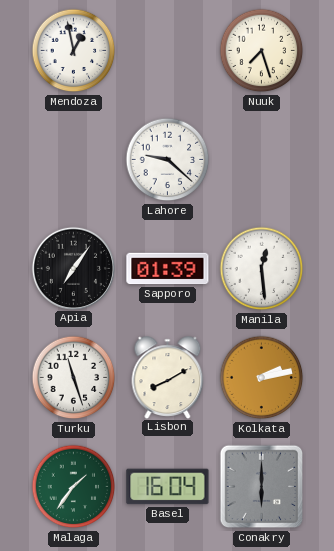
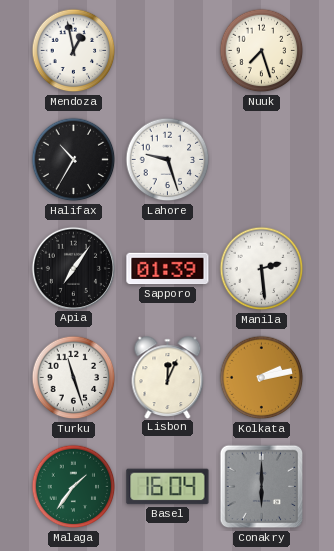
Halifax: none -> 10:35
Lahore: 9:22 -> 9:27
Manila: 12:29 -> 2:29
Lisbon: 8:10 -> 12:04
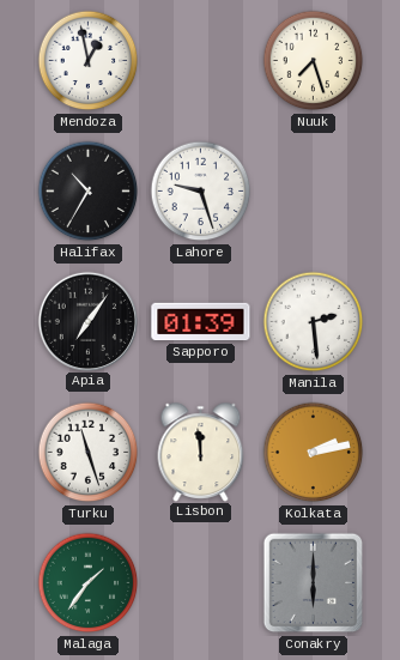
Lisbon: 12:04 -> 11:59
Basel: 16:04 -> none
